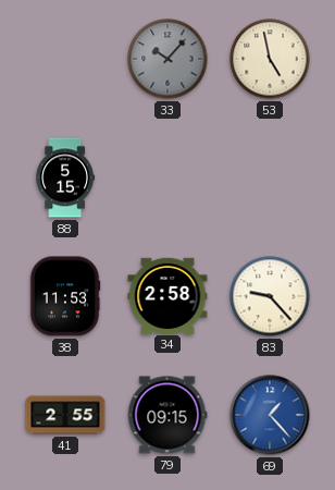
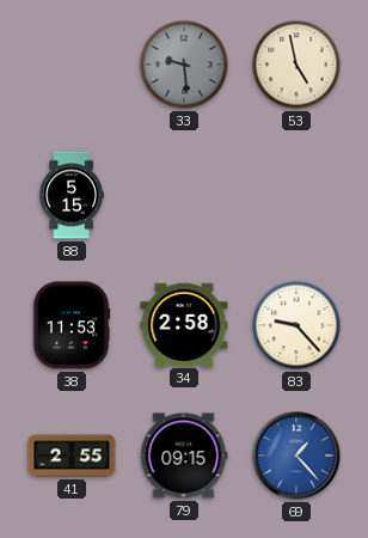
33: 10:07 -> 9:29
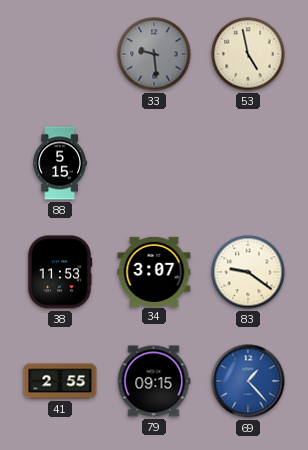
34: 2:58 -> 3:07
83: 9:23 -> 9:21
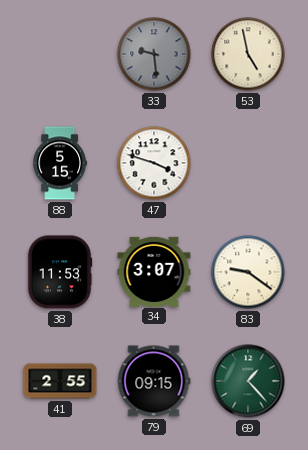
47: none -> 3:48
69 dial: blue -> green
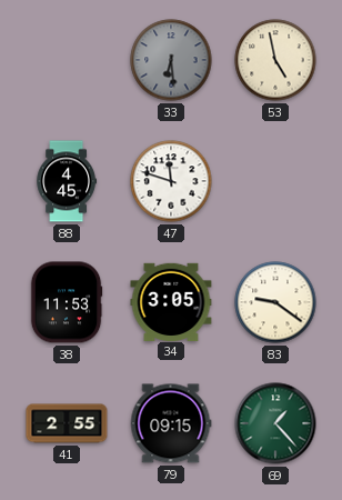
33: 9:29 -> 6:29
88: 5:15 -> 4:45
47: 3:48 -> 11:48
34: 3:07 -> 3:05
